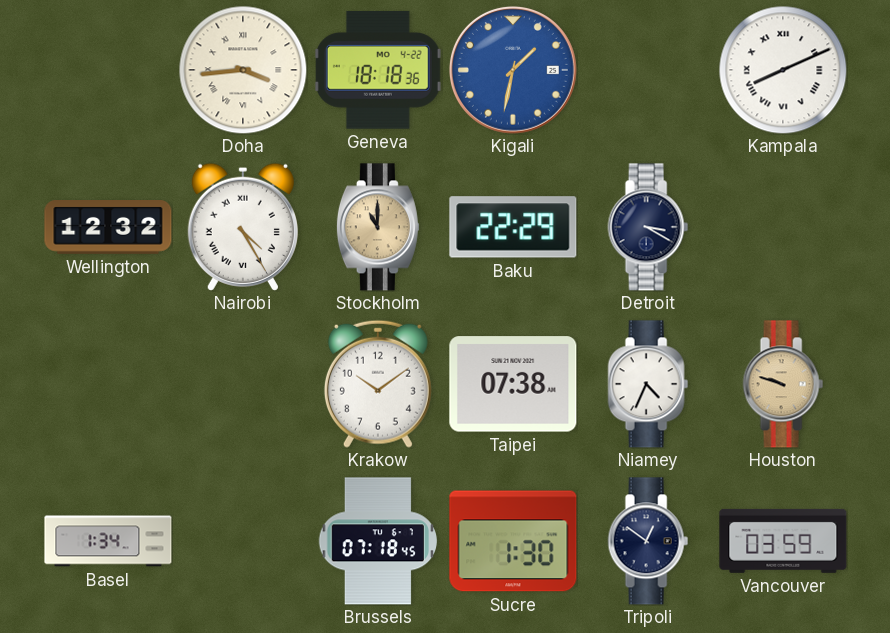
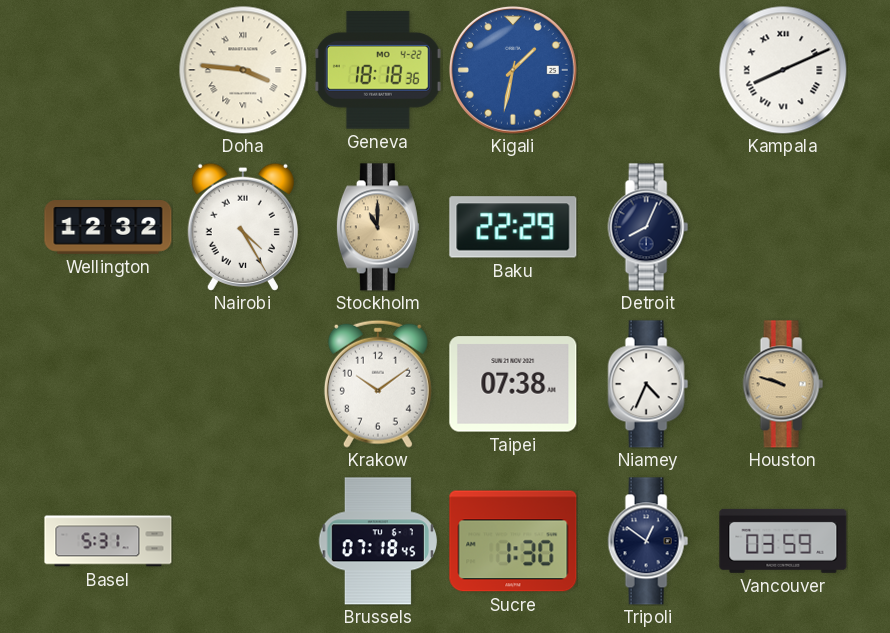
Doha: 3:44 -> 3:46
Detroit: 3:20 -> 8:04
Basel: 1:34 -> 5:31
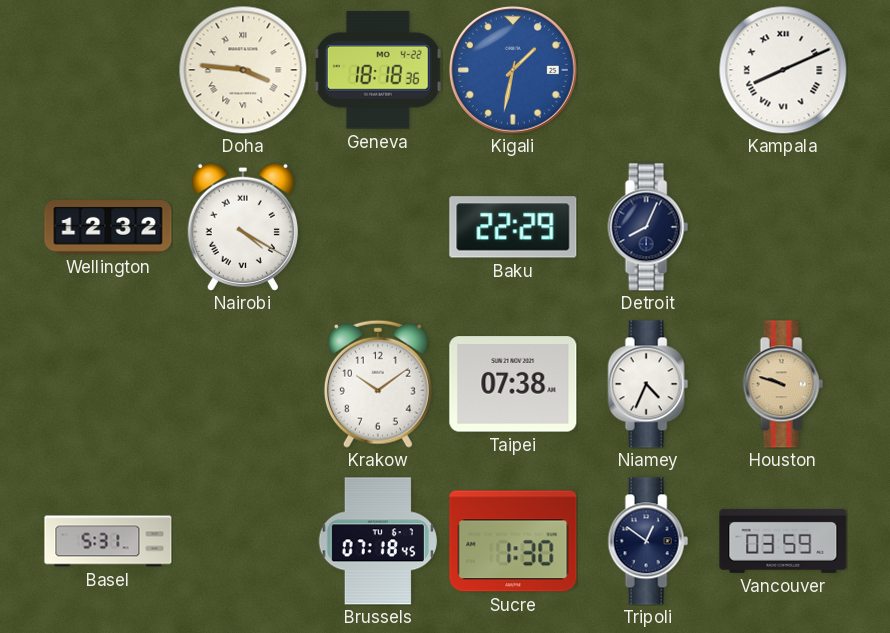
Nairobi: 4:25 -> 4:20
Stockholm: 11:00 -> none
